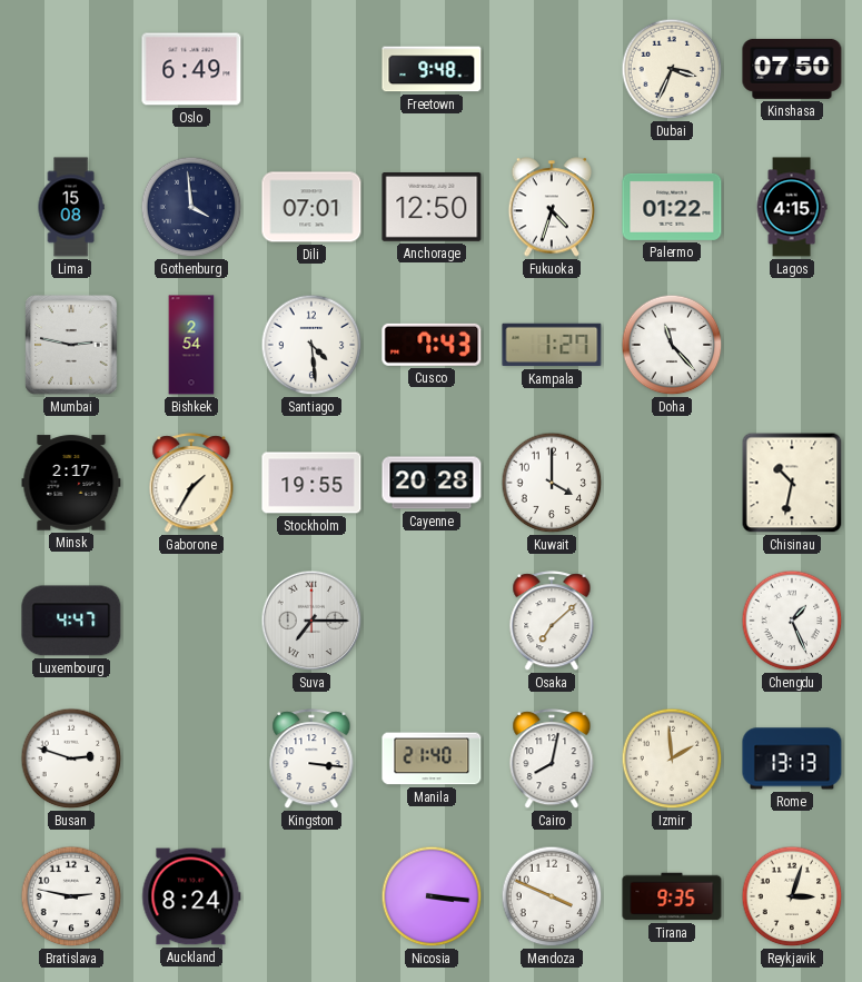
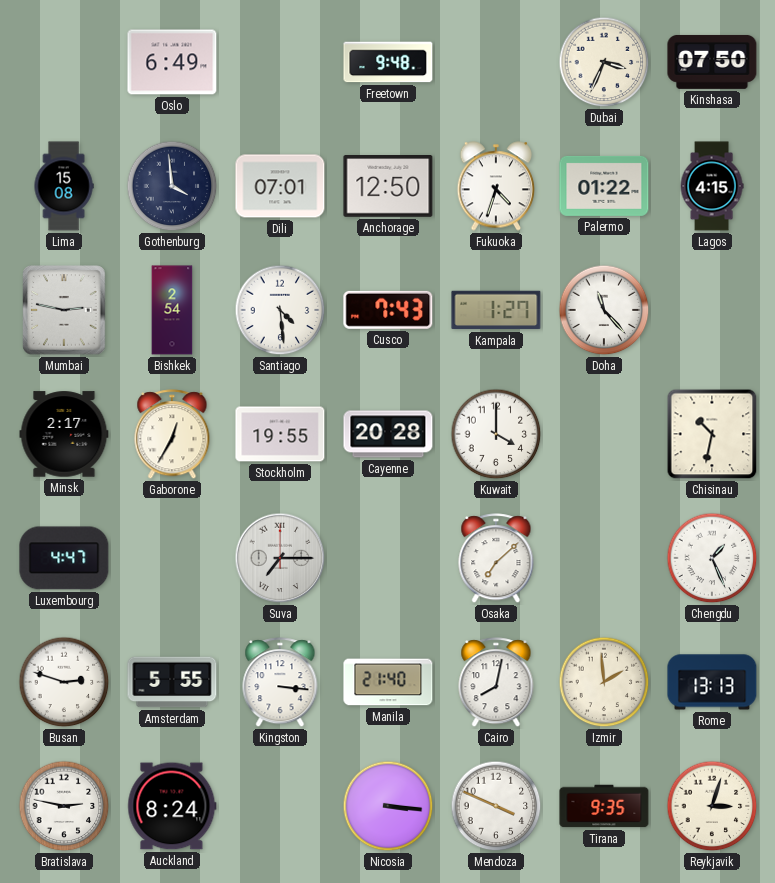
Gaborone: 1:35 -> 12:35
Amsterdam: none -> 5:55
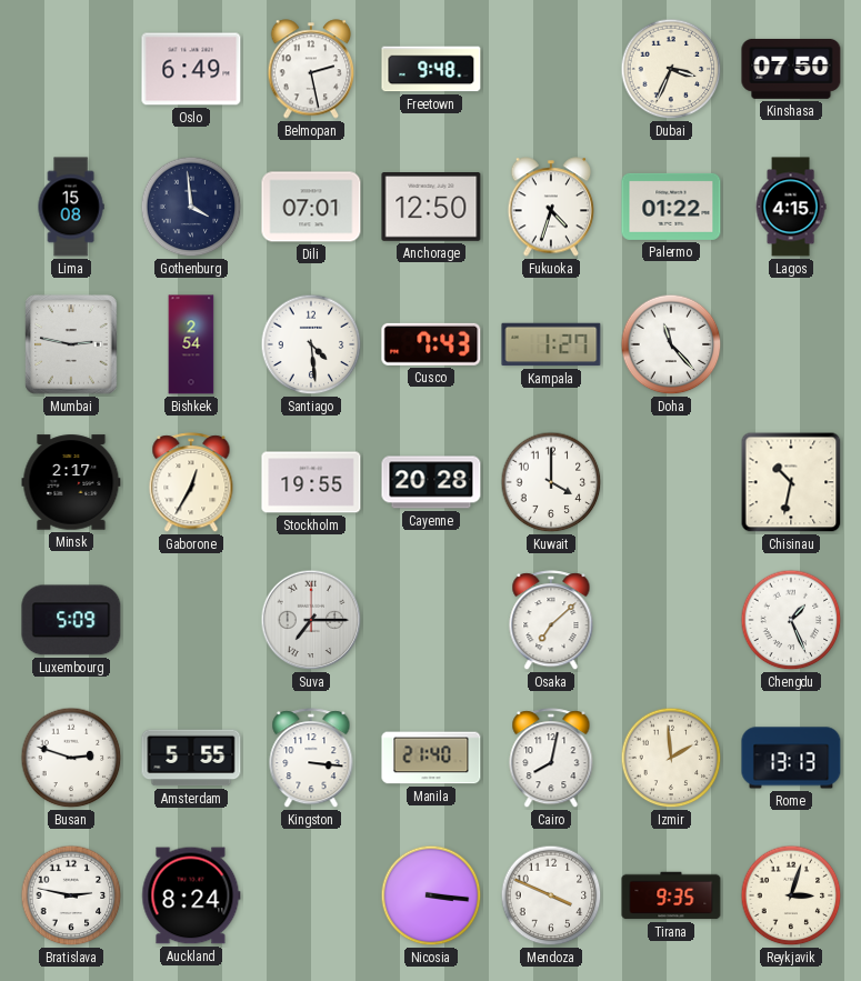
Belmopan: none -> 2:28
Luxembourg: 4:47 -> 5:09
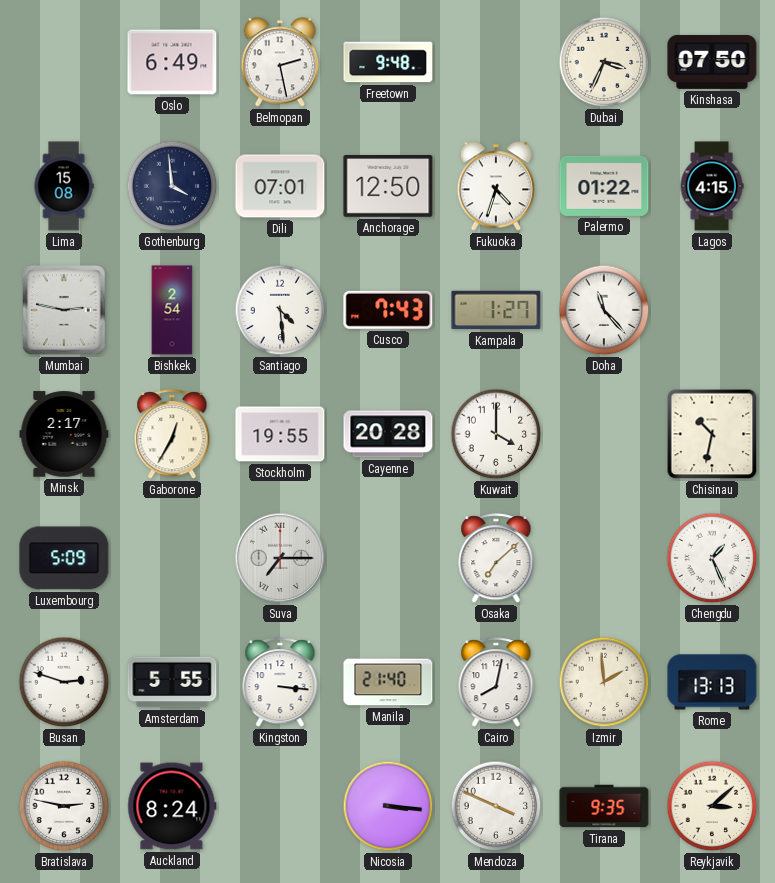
Reykjavik: 3:03 -> 3:08
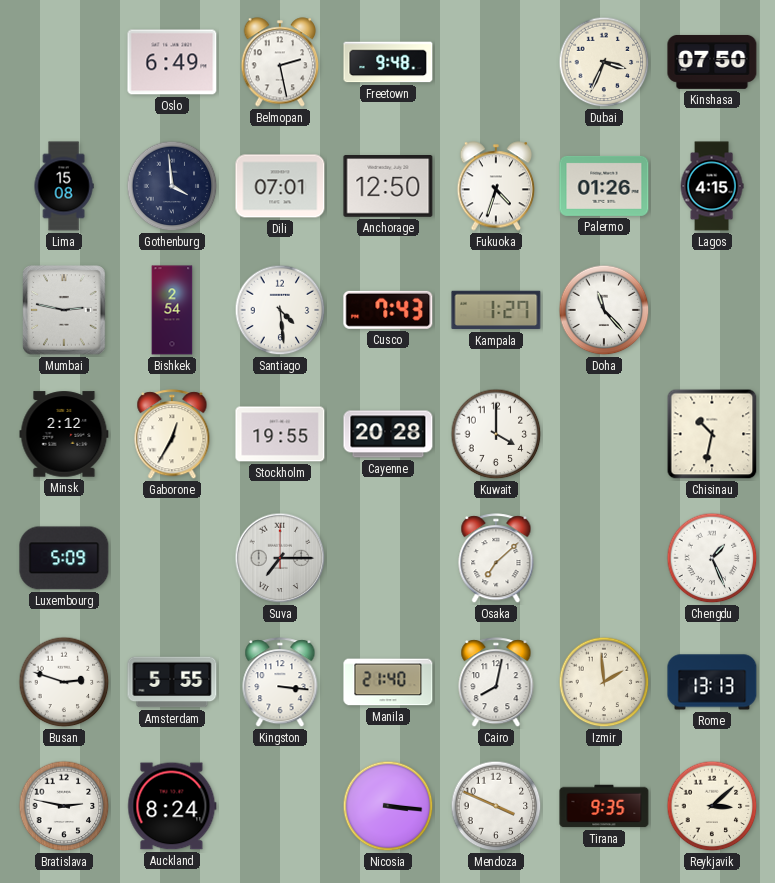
Palermo: 01:22 -> 01:26
Minsk: 2:17 -> 2:12
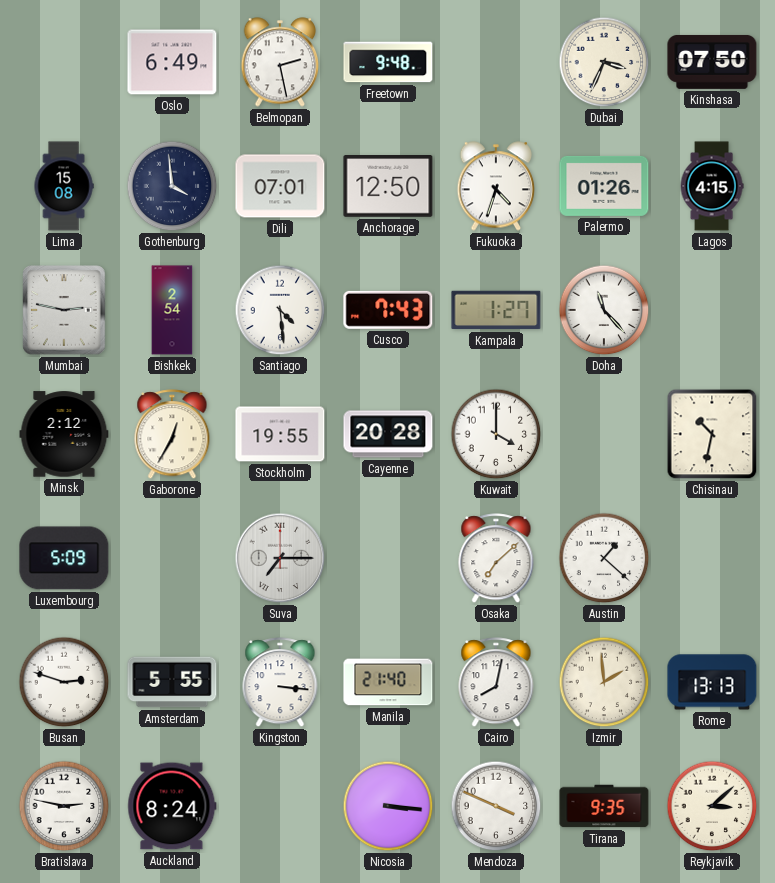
Austin: none -> 1:22
Chengdu: 1:26 -> none
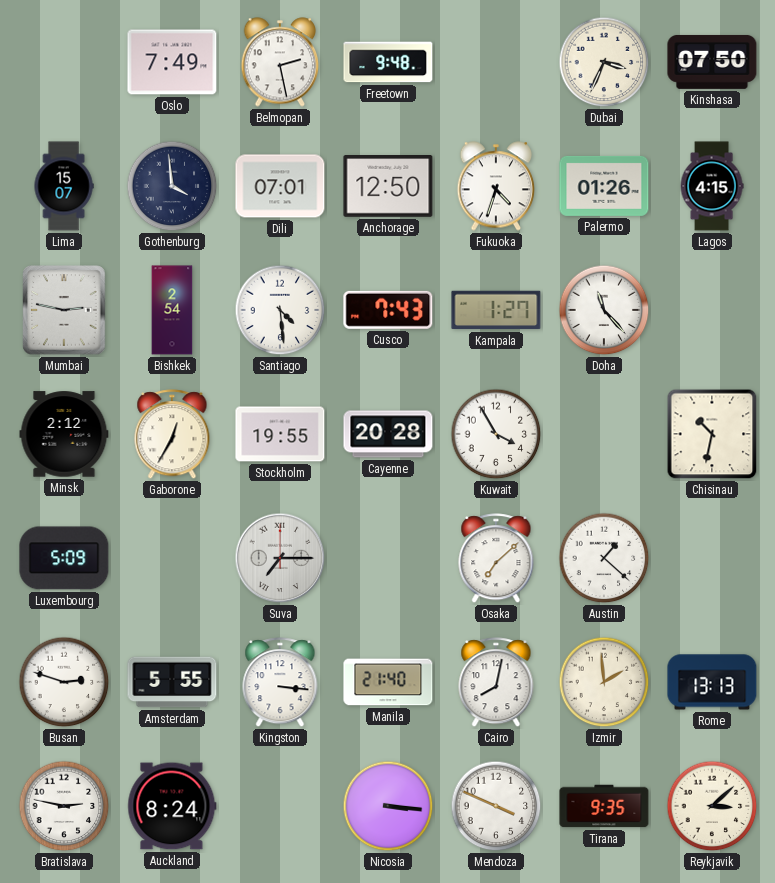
Oslo: 6:49 -> 7:49
Lima: 15:08 -> 15:07
Kuwait: 4:00 -> 3:55
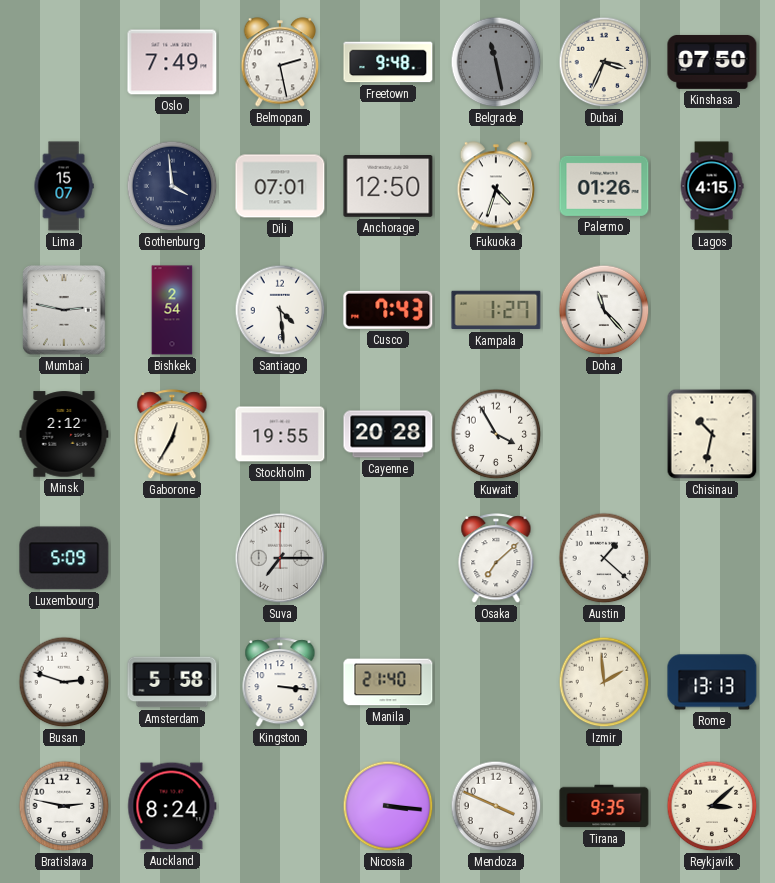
Belgrade: none -> 11:28
Amsterdam: 5:55 -> 5:58
Cairo: 8:02 -> none
